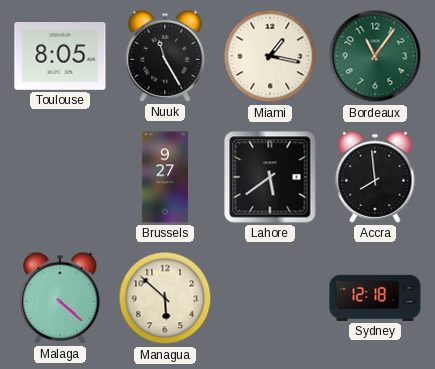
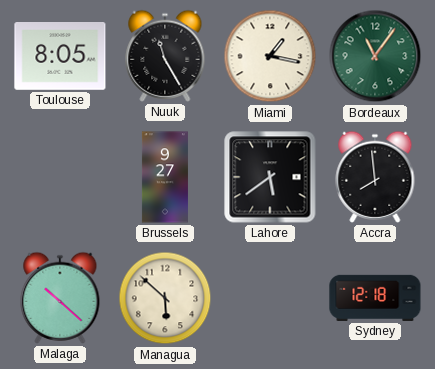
Malaga: 4:22 -> 10:22
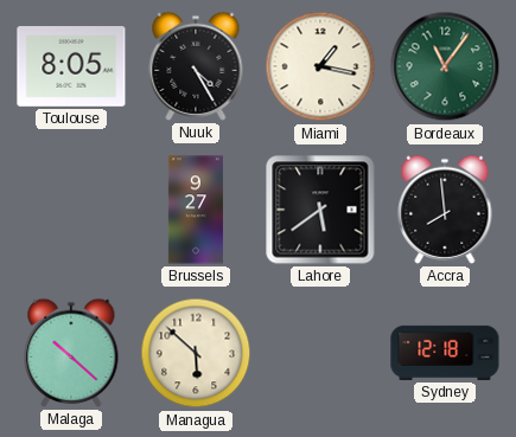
Nuuk: 11:25 -> 4:25
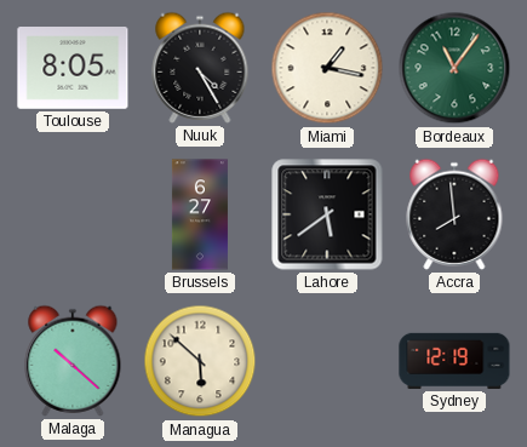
Brussels: 9:27 -> 6:27
Sydney: 12:18 -> 12:19
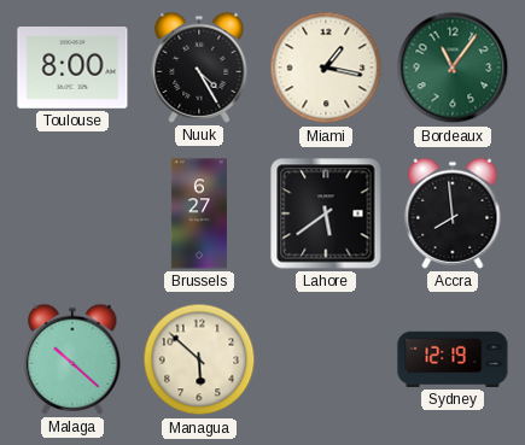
Toulouse: 8:05 -> 8:00
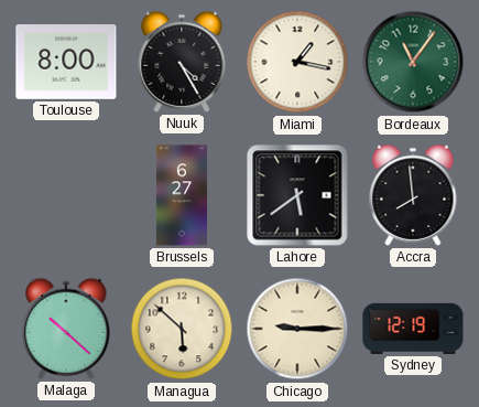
Chicago: none -> 9:15
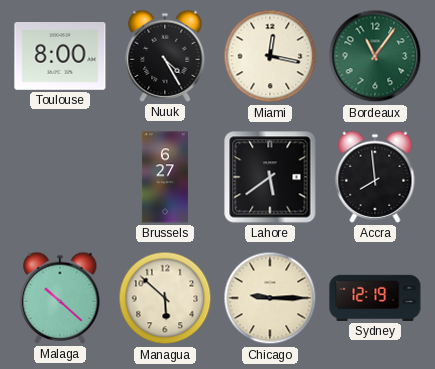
Miami: 1:17 -> 12:17
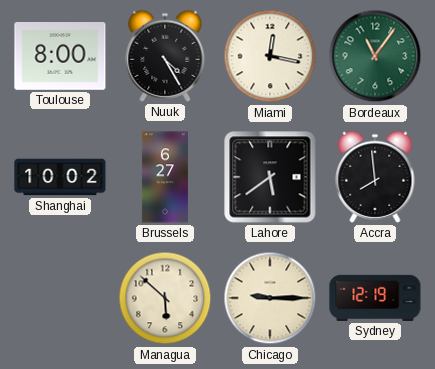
Shanghai: none -> 10:02
Malaga: 10:22 -> none
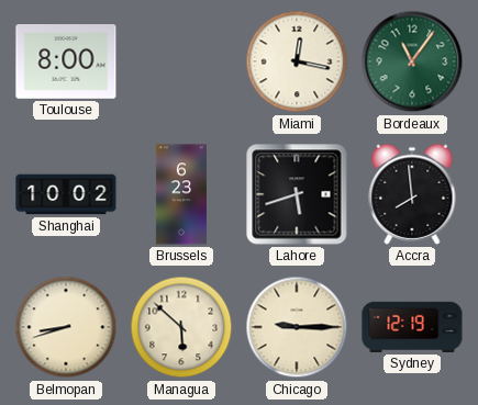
Nuuk: 4:25 -> none
Brussels: 6:27 -> 6:23
Lahore: 5:39 -> 5:42
Belmopan: none -> 8:42
